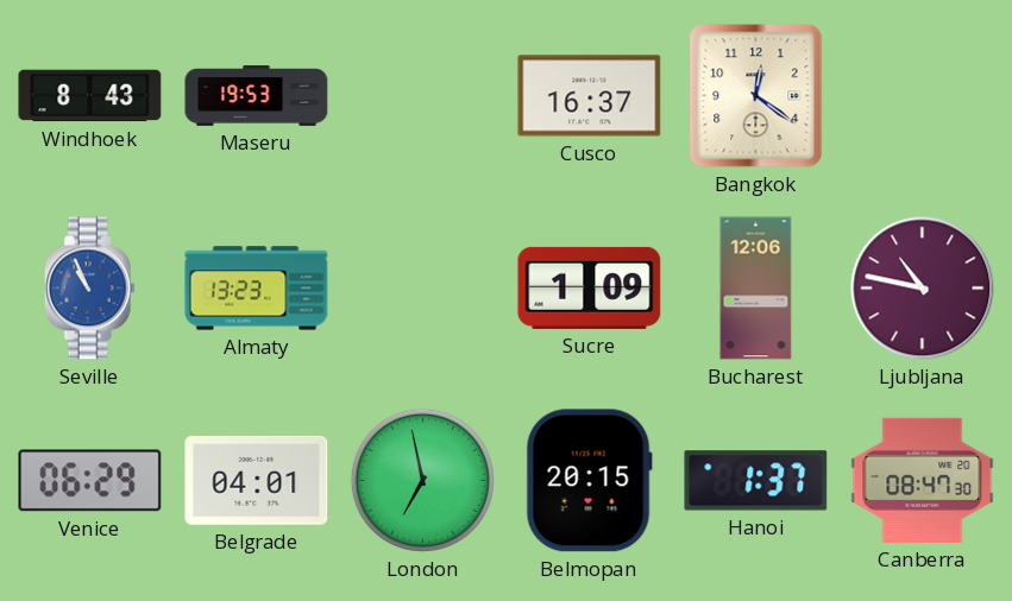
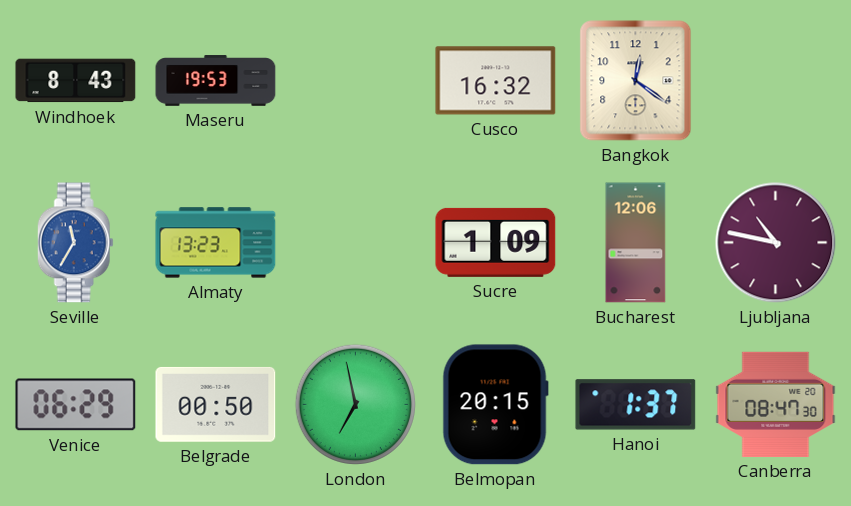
Cusco: 16:37 -> 16:32
Seville: 10:56 -> 11:35
Belgrade: 04:01 -> 00:50
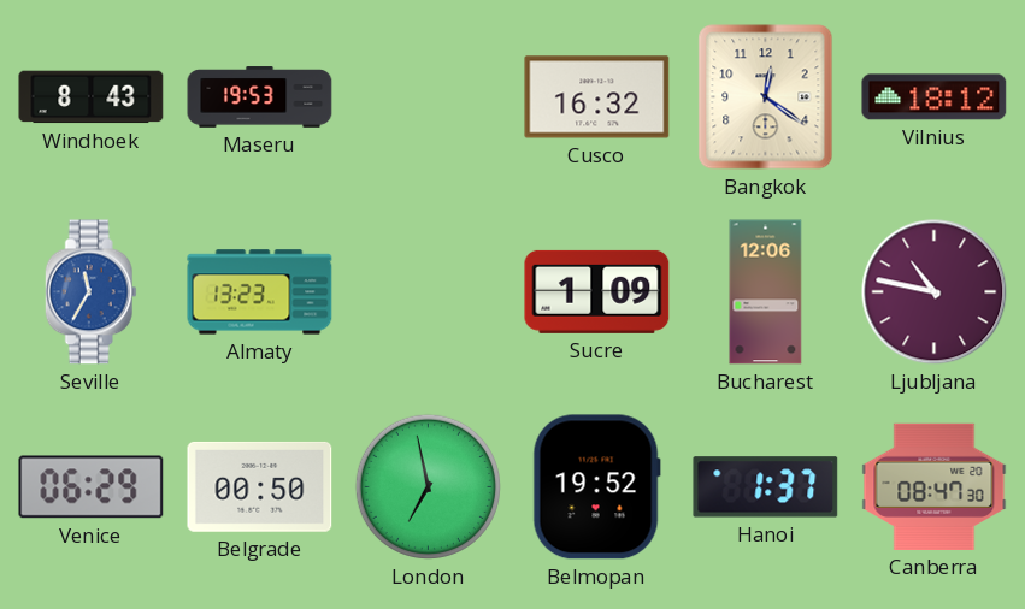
Vilnius: none -> 18:12
Belmopan: 20:15 -> 19:52
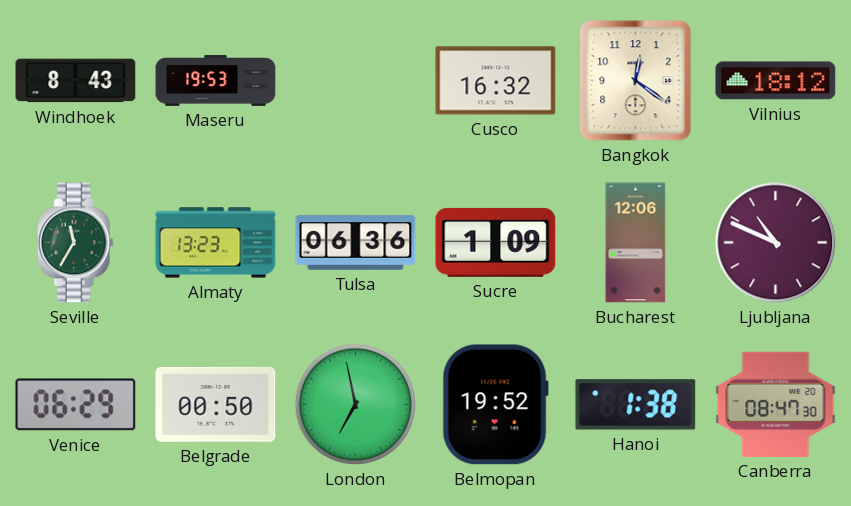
Seville dial: blue -> green
Tulsa: none -> 06:36
Ljubljana: 10:47 -> 10:49
Hanoi: 1:37 -> 1:38
